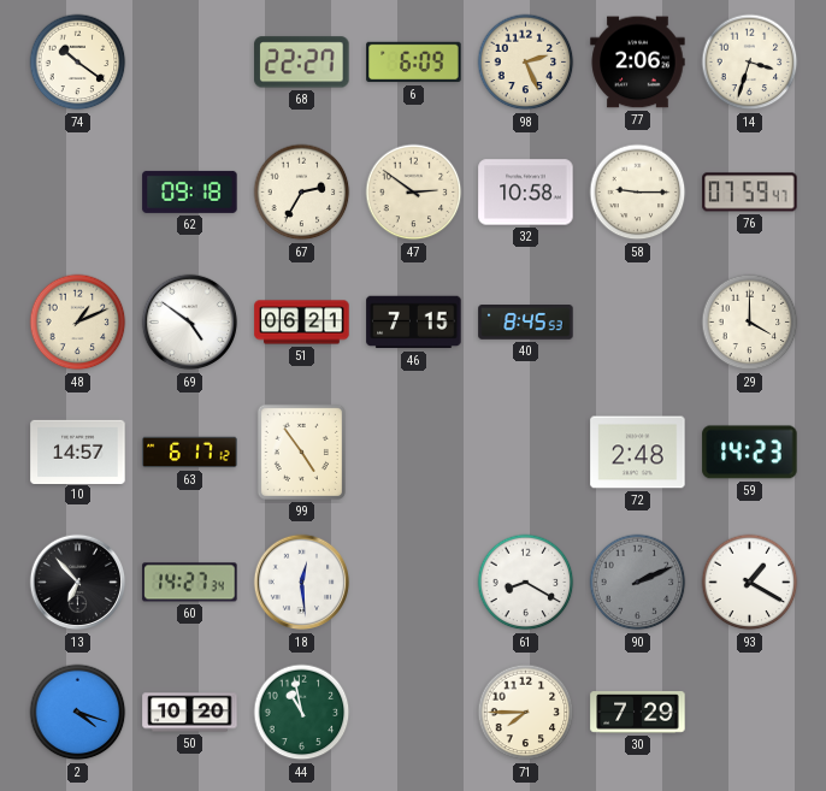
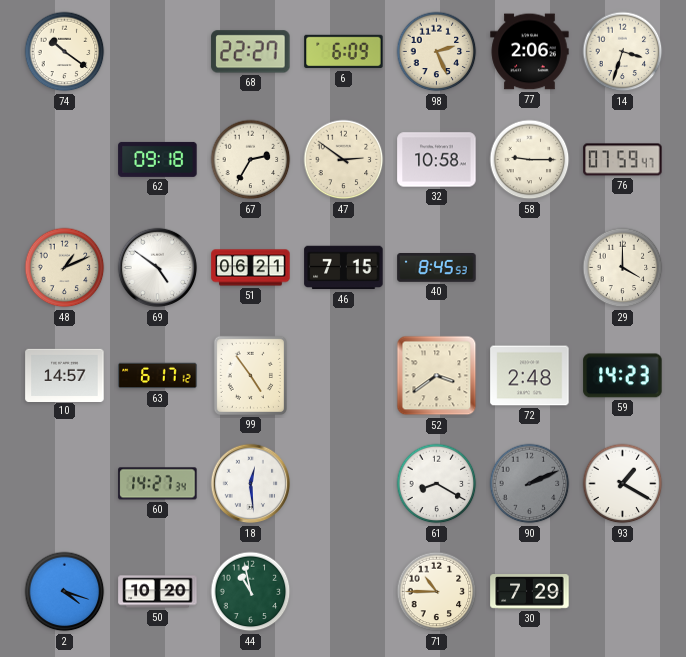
52: none -> 3:39
13: 6:53 -> none
71: 7:45 -> 10:45
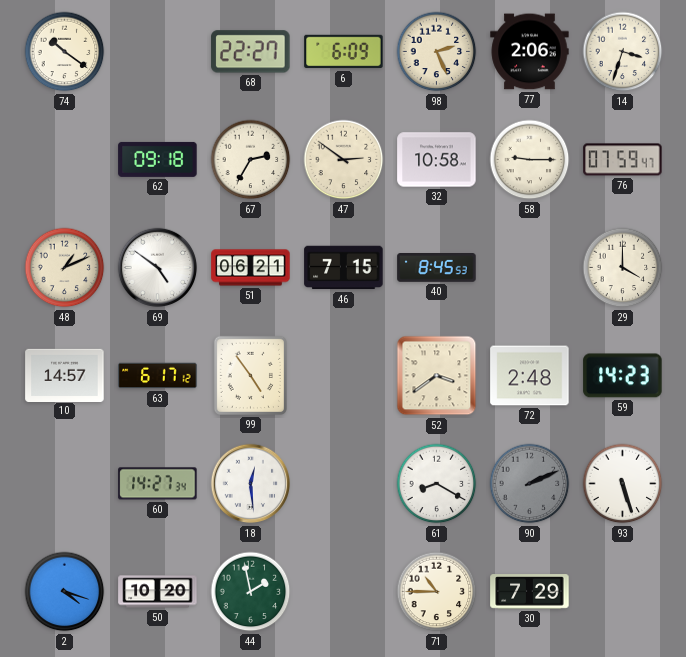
93: 1:20 -> 5:27
44: 10:58 -> 1:58
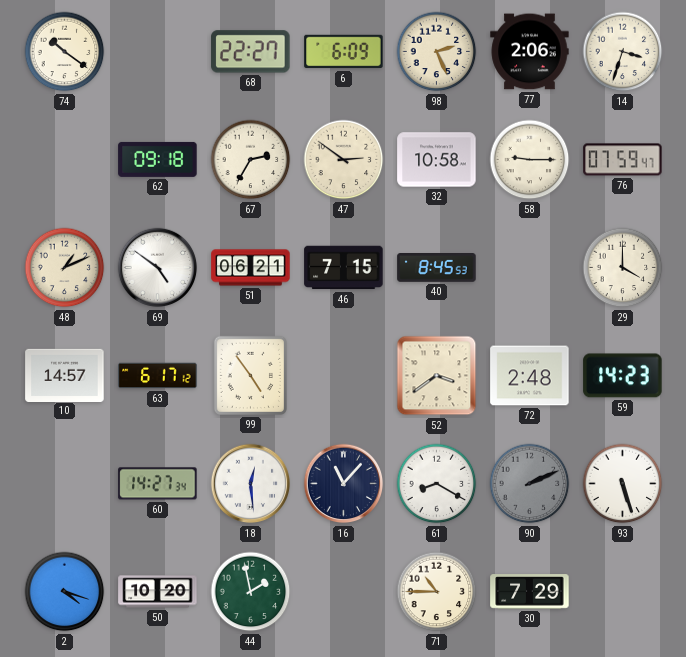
16: none -> 11:07
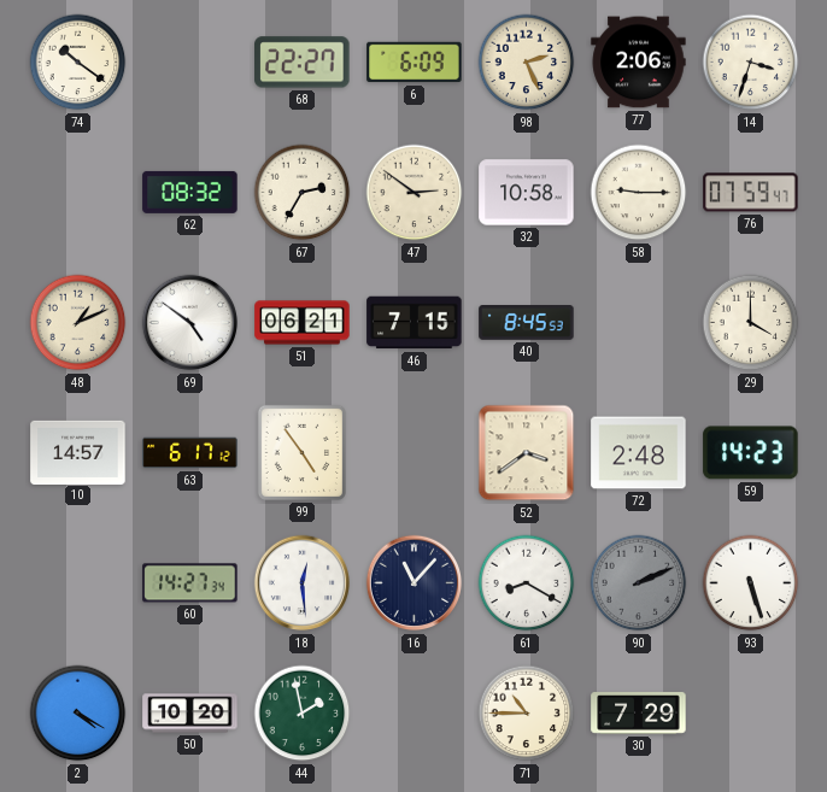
62: 09:18 -> 08:32
2: 4:18 -> 4:20
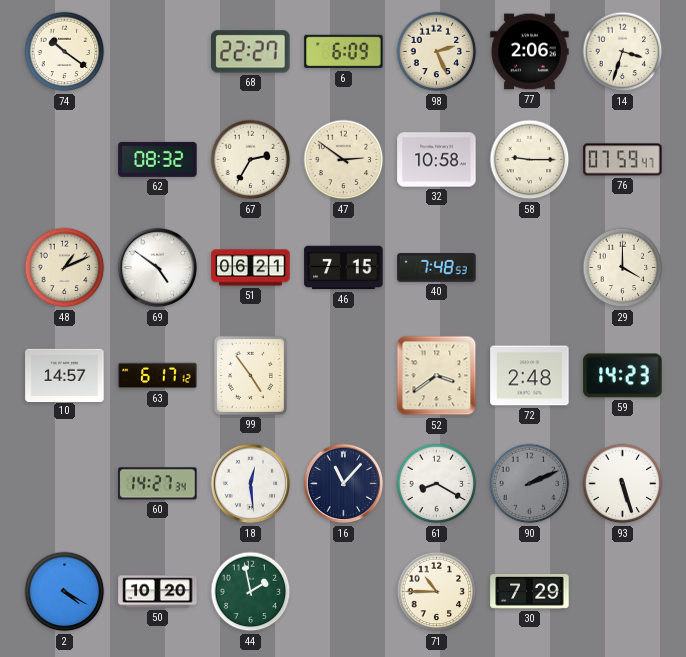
40: 8:45 -> 7:48
